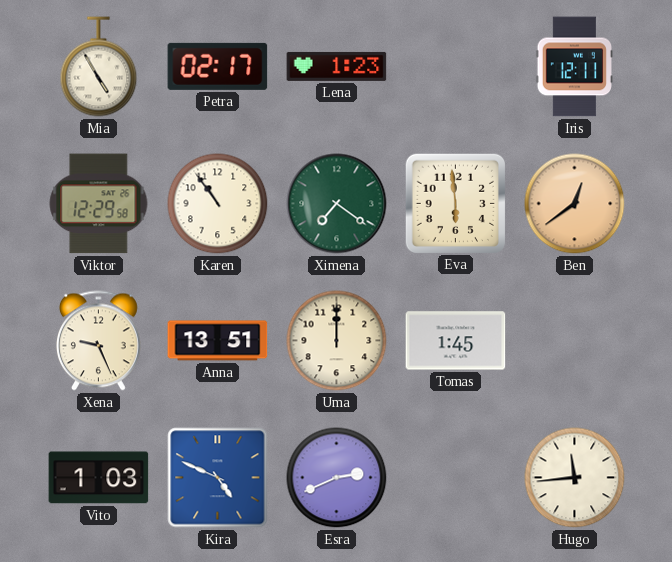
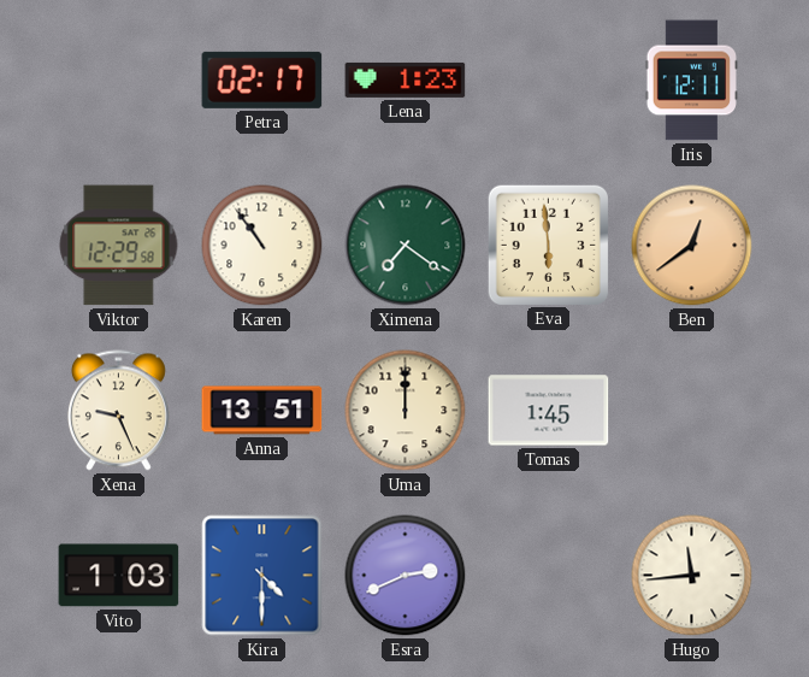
Mia: 4:55 -> none
Kira: 4:49 -> 4:30
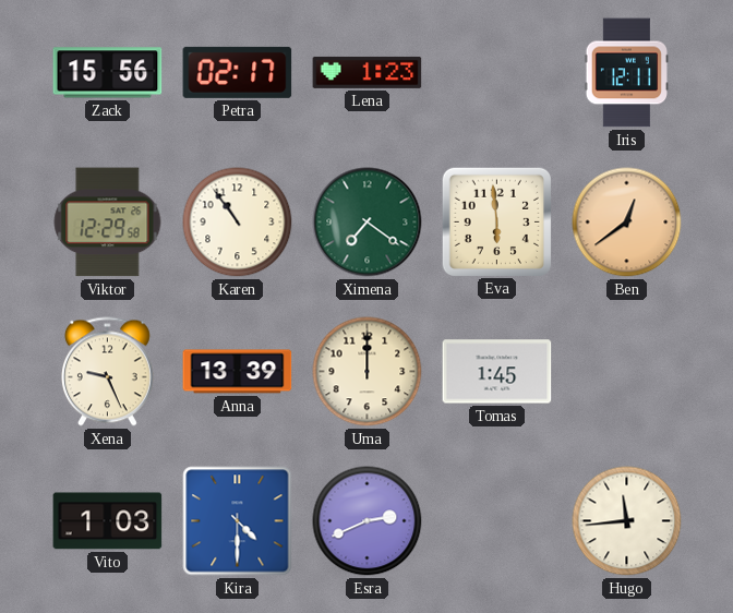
Zack: none -> 15:56
Anna: 13:51 -> 13:39
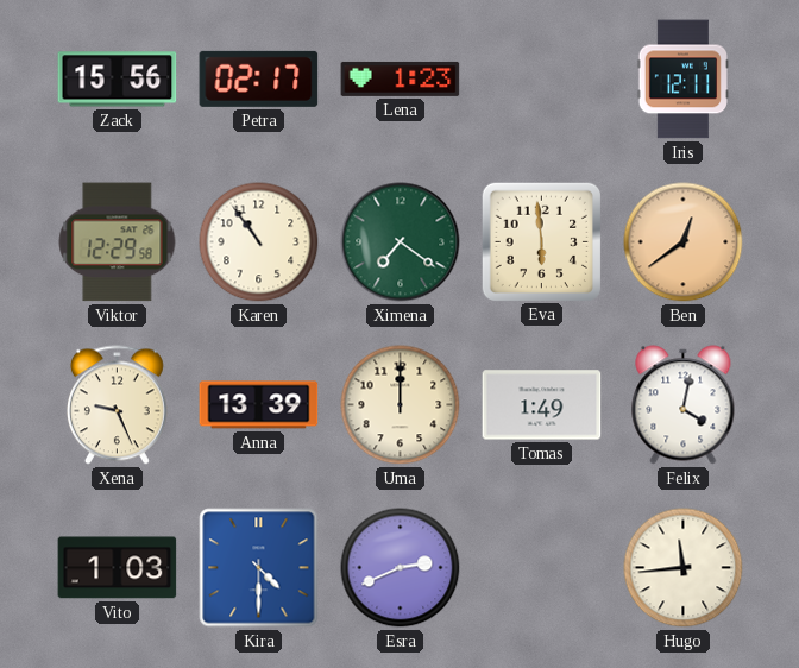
Tomas: 1:45 -> 1:49
Felix: none -> 4:02
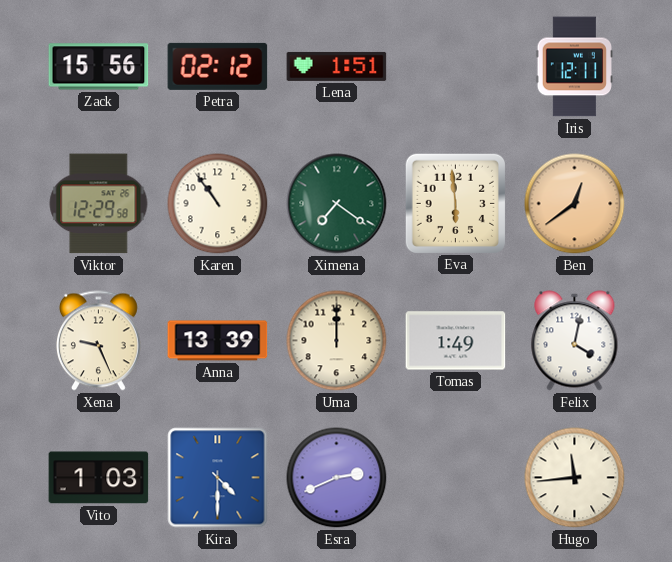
Petra: 02:17 -> 02:12
Lena: 1:23 -> 1:51
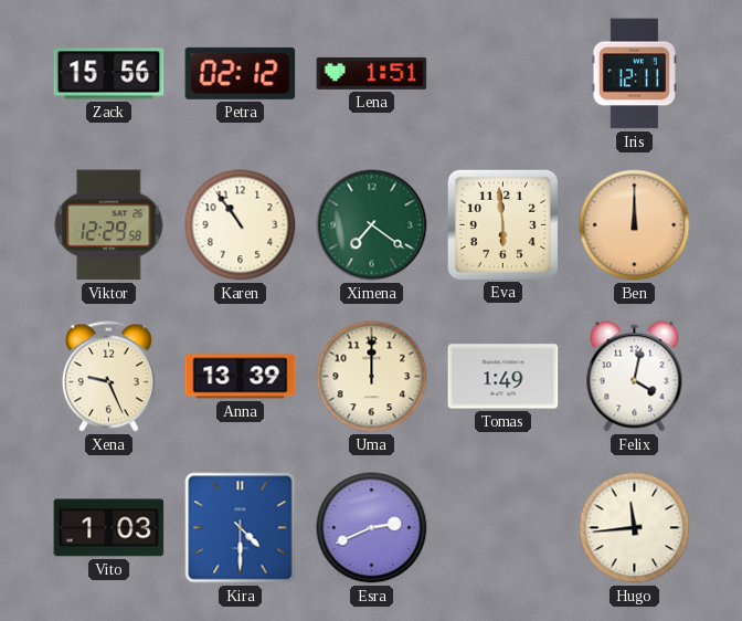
Ben: 12:39 -> 12:00
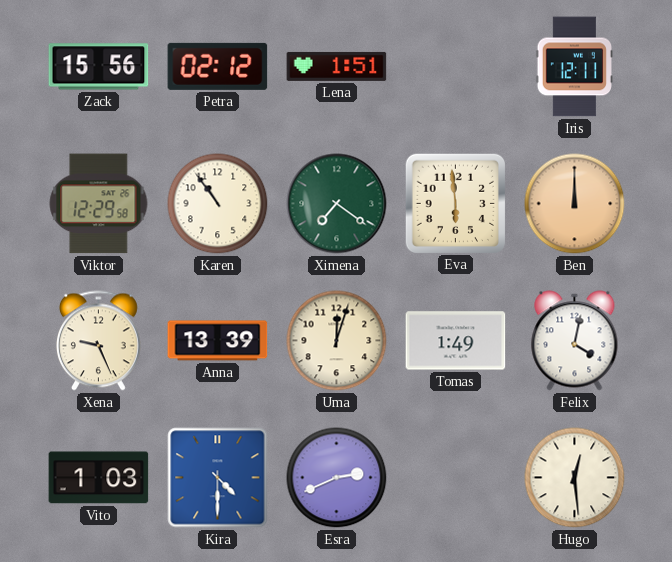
Uma: 12:00 -> 12:03
Hugo: 11:44 -> 12:29
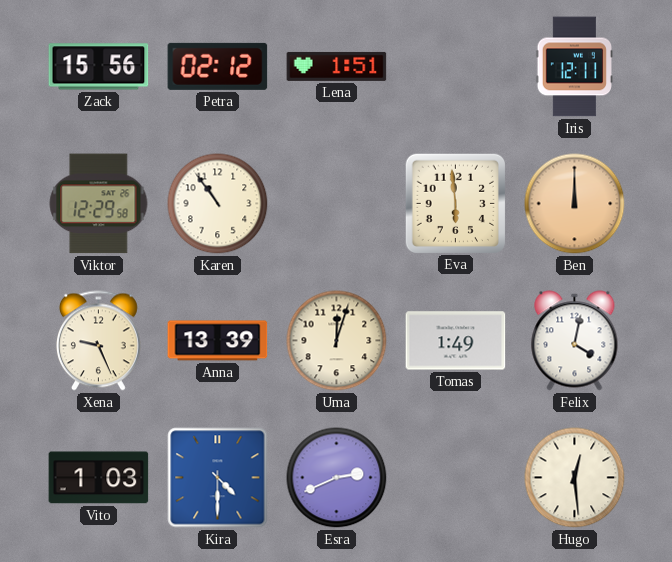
Ximena: 7:21 -> none
